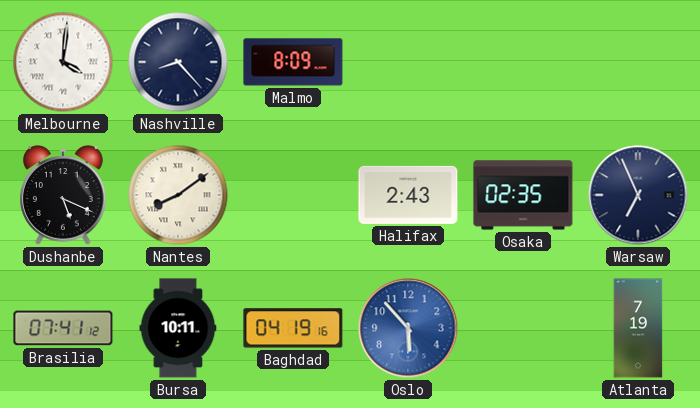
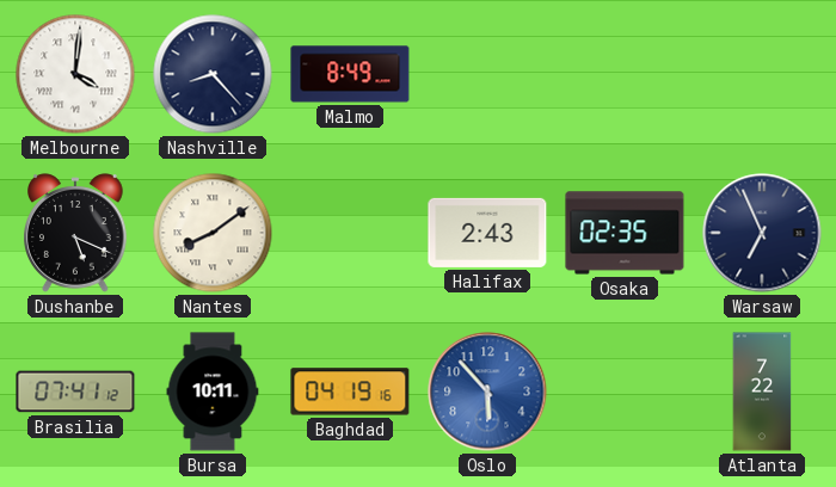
Malmo: 8:09 -> 8:49
Atlanta: 7:19 -> 7:22
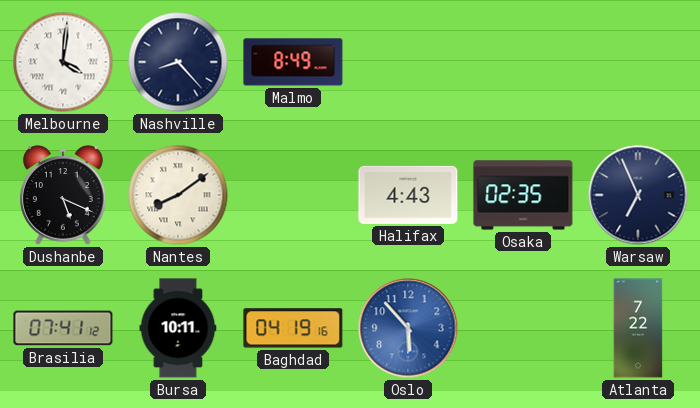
Halifax: 2:43 -> 4:43
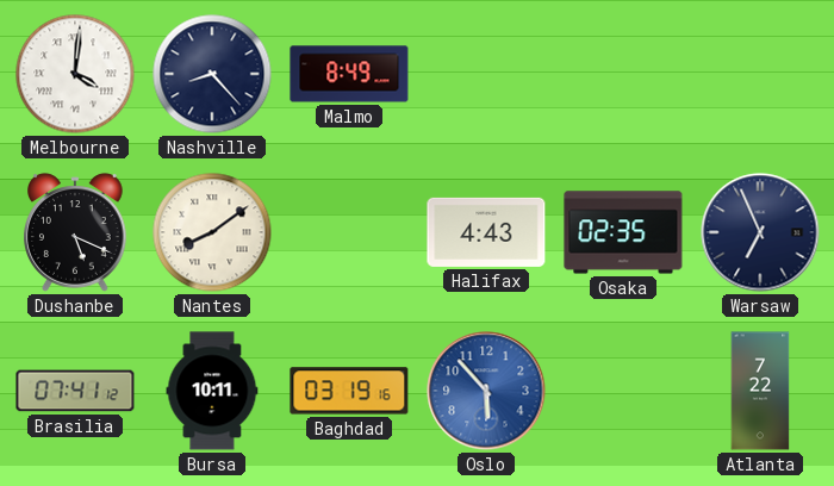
Baghdad: 04:19 -> 03:19
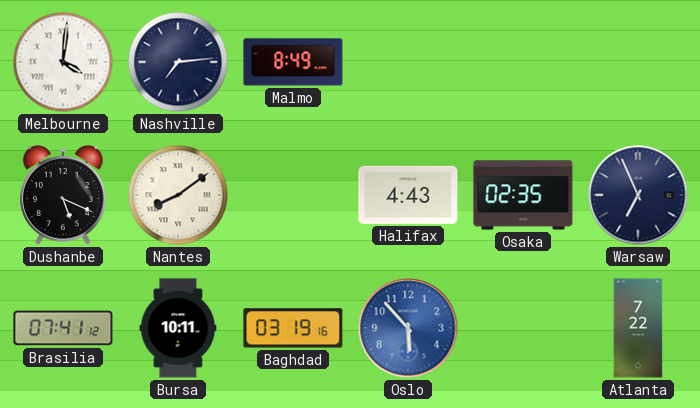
Nashville: 8:23 -> 7:14
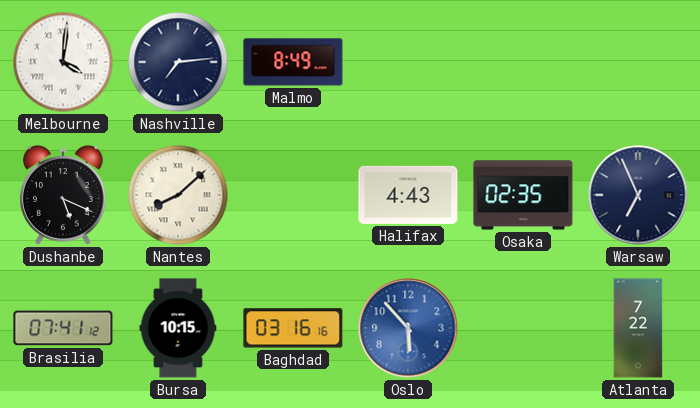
Nantes: 8:09 -> 8:08
Bursa: 10:11 -> 10:15
Baghdad: 03:19 -> 03:16
